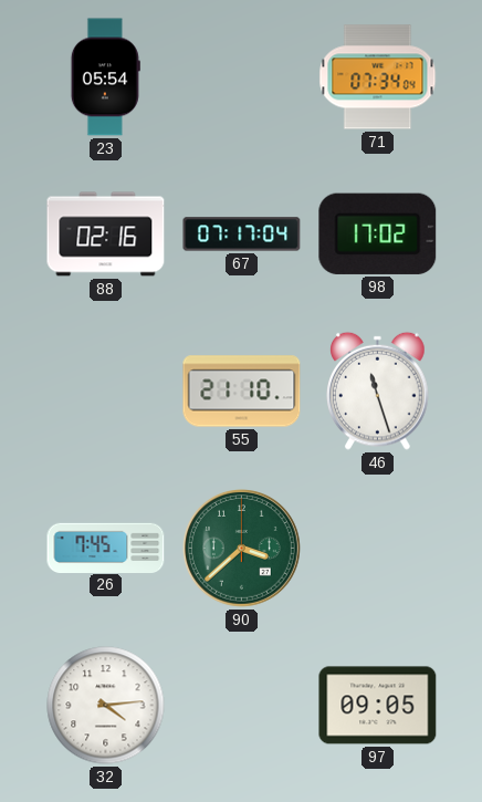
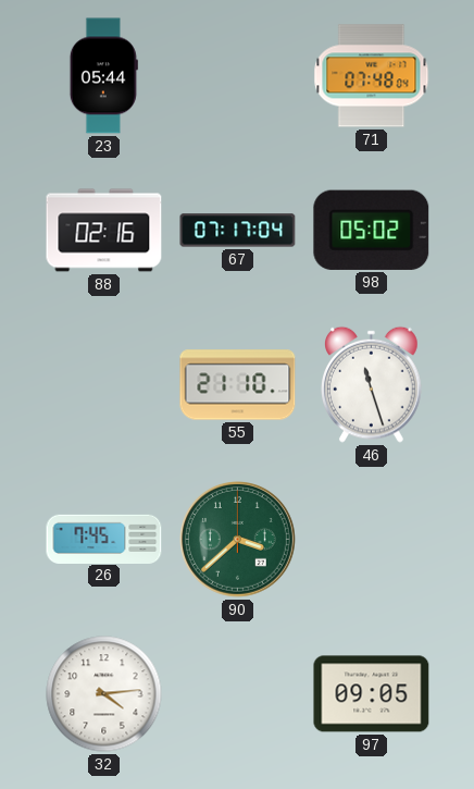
23: 05:54 -> 05:44
71: 07:34 -> 07:48
98: 17:02 -> 05:02
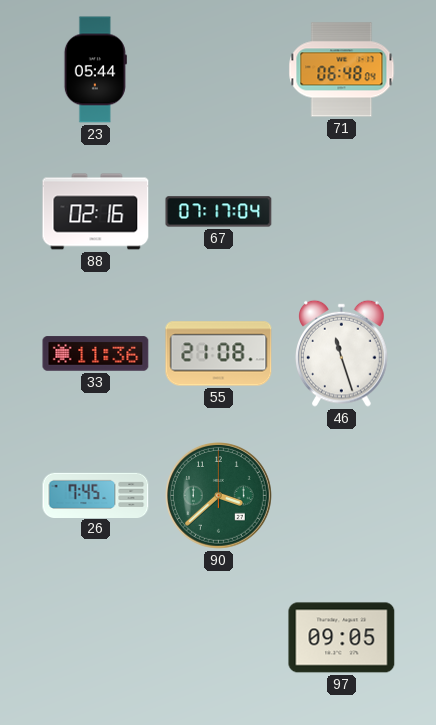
71: 07:48 -> 06:48
98: 05:02 -> none
33: none -> 11:36
55: 21:10 -> 21:08
32: 4:14 -> none
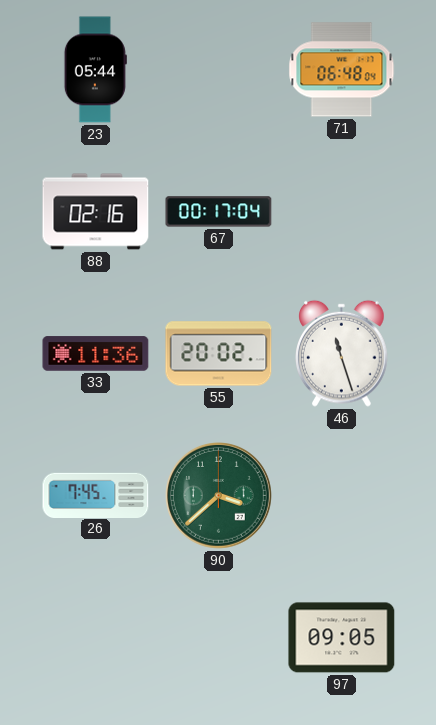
67: 07:17 -> 00:17
55: 21:08 -> 20:02
